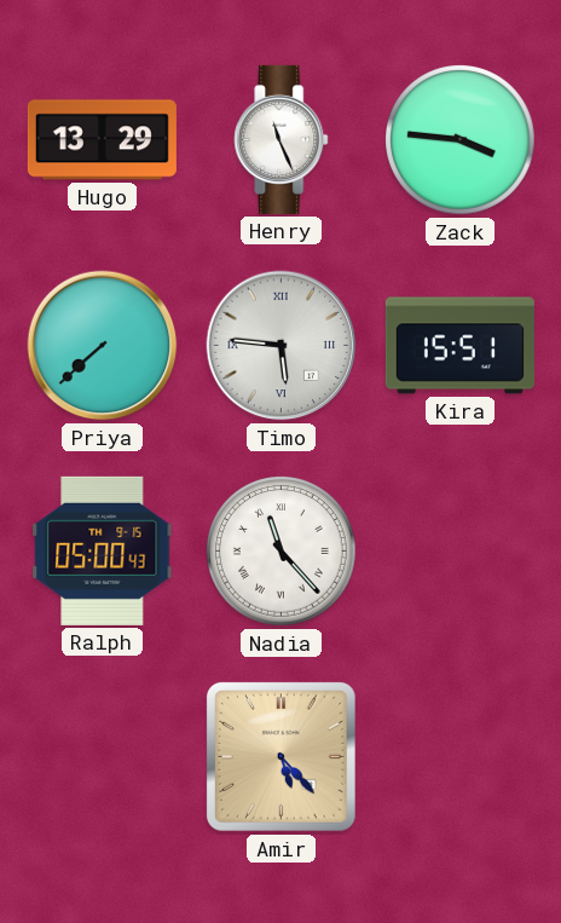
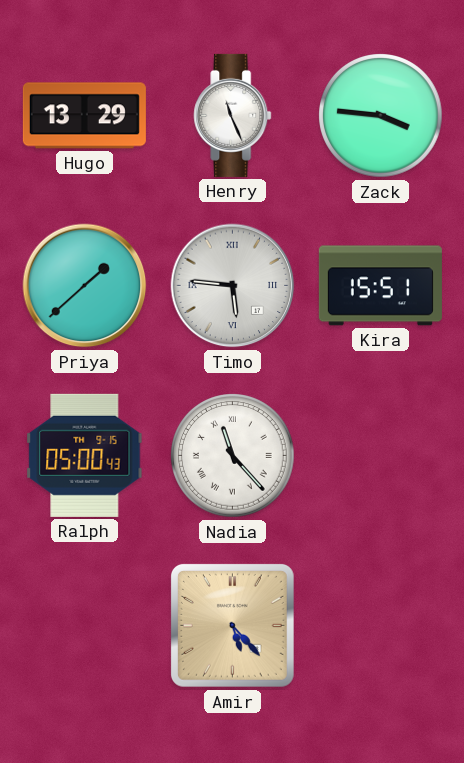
Priya: 7:38 -> 1:38
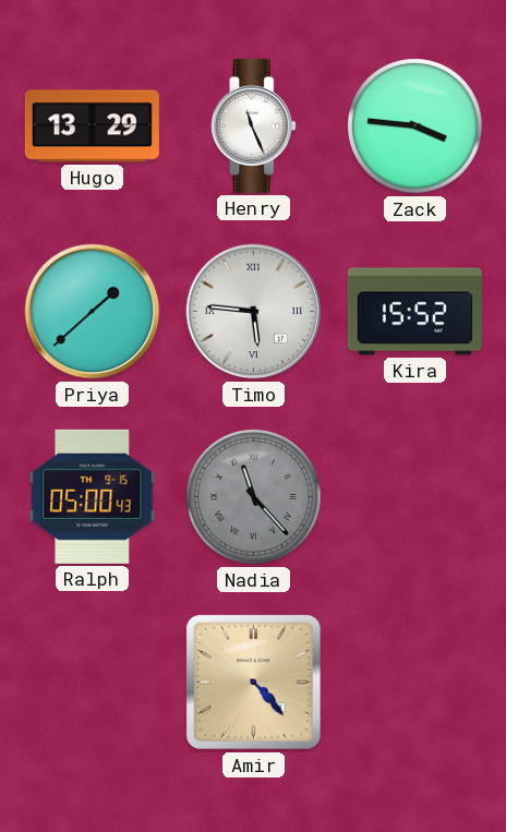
Kira: 15:51 -> 15:52
Nadia dial: white -> grey
Amir: 5:23 -> 4:23
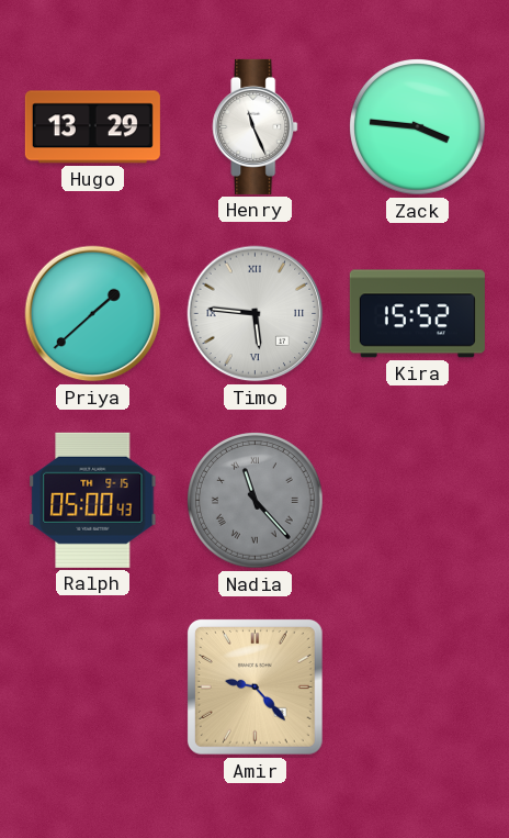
Amir: 4:23 -> 9:23
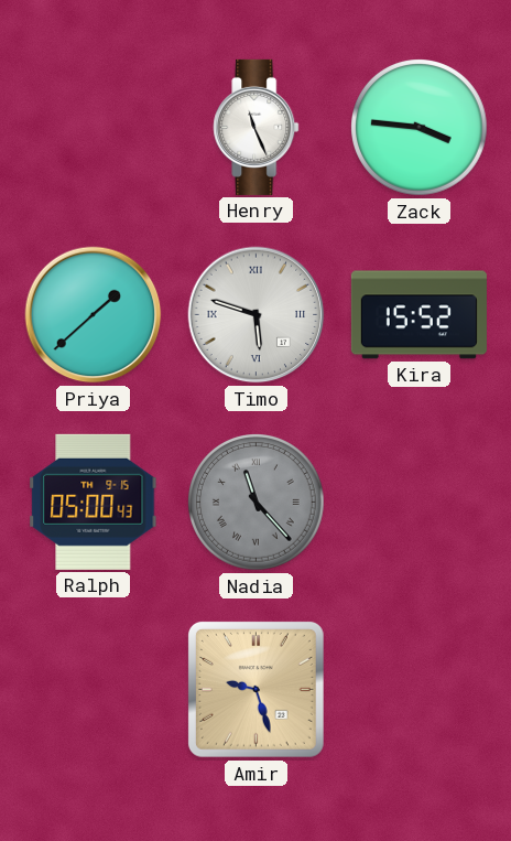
Hugo: 13:29 -> none
Timo: 5:46 -> 5:48
Amir: 9:23 -> 9:27
